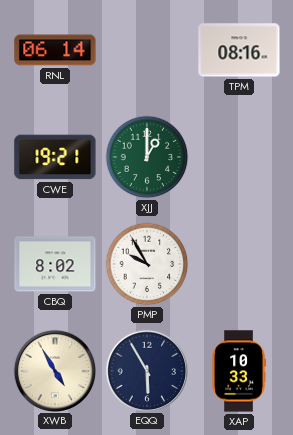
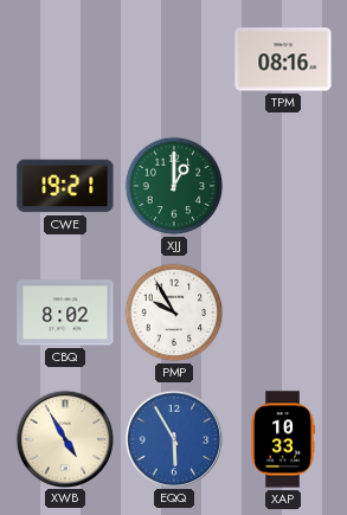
RNL: 06:14 -> none
EQQ dial: navy -> blue
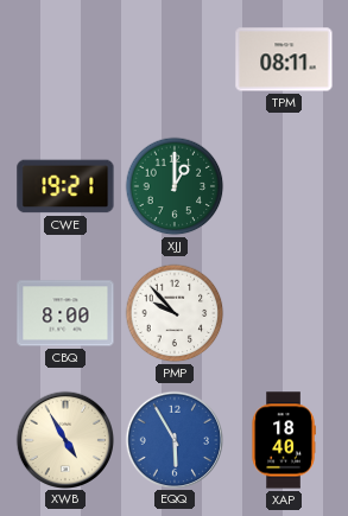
TPM: 08:16 -> 08:11
CBQ: 8:02 -> 8:00
PMP: 9:55 -> 9:53
XAP: 10:33 -> 18:40
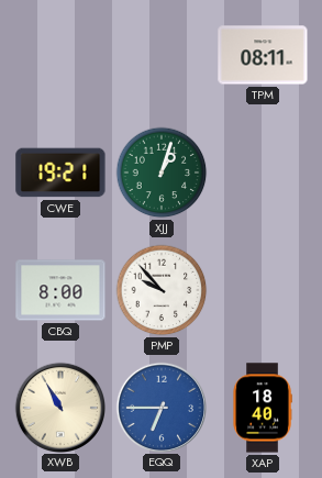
XJJ: 1:00 -> 1:03
XWB: 4:55 -> 10:55
EQQ: 5:55 -> 6:45
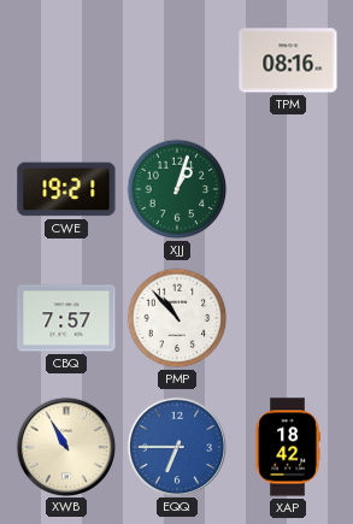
TPM: 08:11 -> 08:16
CBQ: 8:00 -> 7:57
PMP: 9:53 -> 10:53
XAP: 18:40 -> 18:42
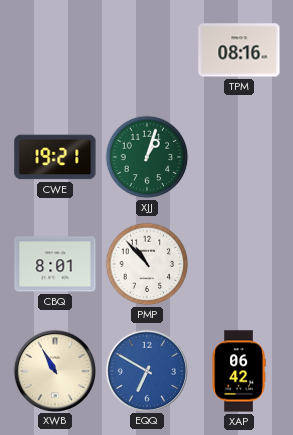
CBQ: 7:57 -> 8:01
EQQ: 6:45 -> 6:50
XAP: 18:42 -> 06:42
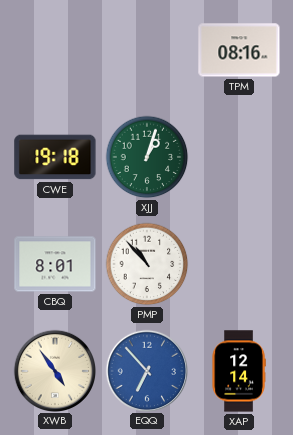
CWE: 19:21 -> 19:18
XWB: 10:55 -> 4:54
EQQ: 6:50 -> 6:53
XAP: 06:42 -> 12:14
